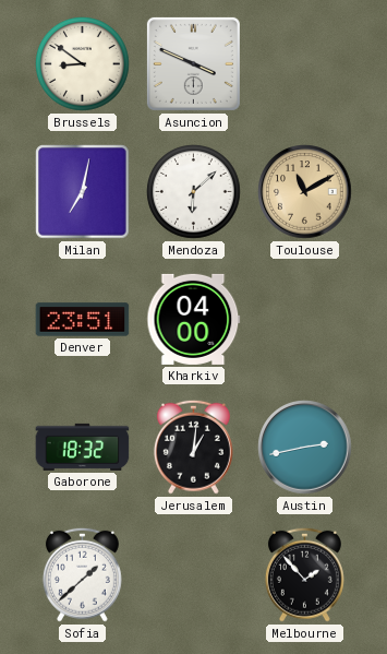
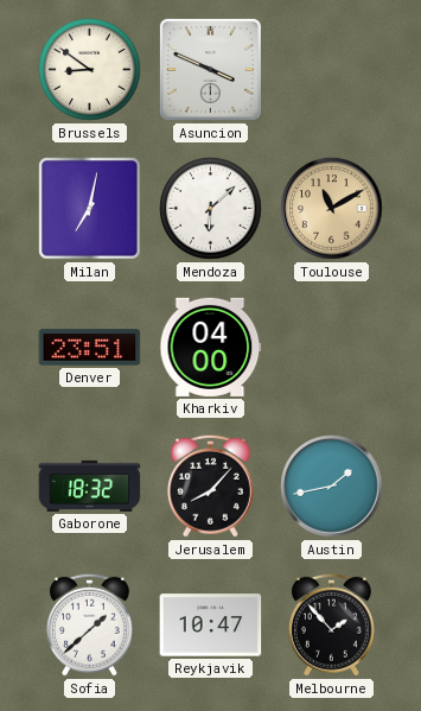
Jerusalem: 1:01 -> 8:07
Austin: 2:43 -> 1:43
Reykjavik: none -> 10:47
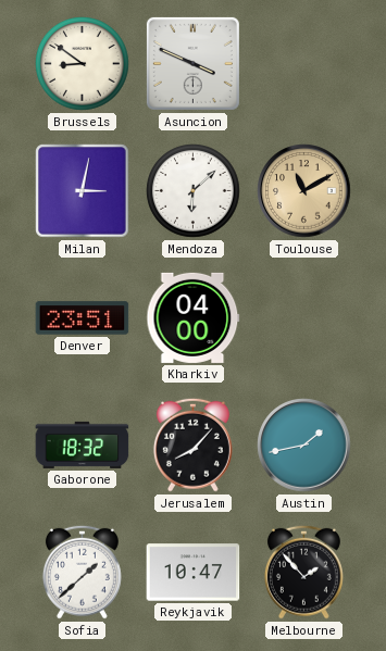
Milan: 7:02 -> 3:02
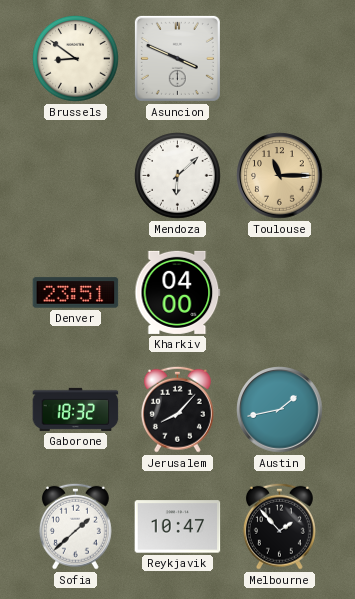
Milan: 3:02 -> none
Toulouse: 11:10 -> 11:15
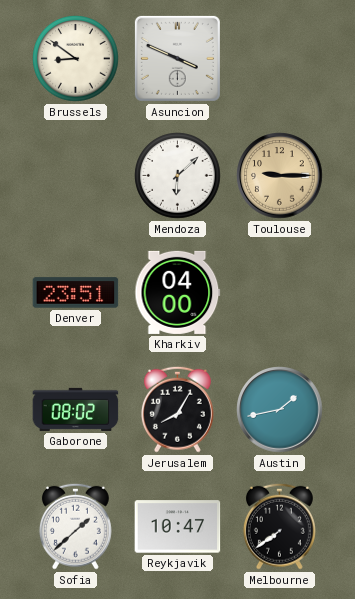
Toulouse: 11:15 -> 9:15
Gaborone: 18:32 -> 08:02
Jerusalem: 8:07 -> 8:05
Melbourne: 1:53 -> 7:39
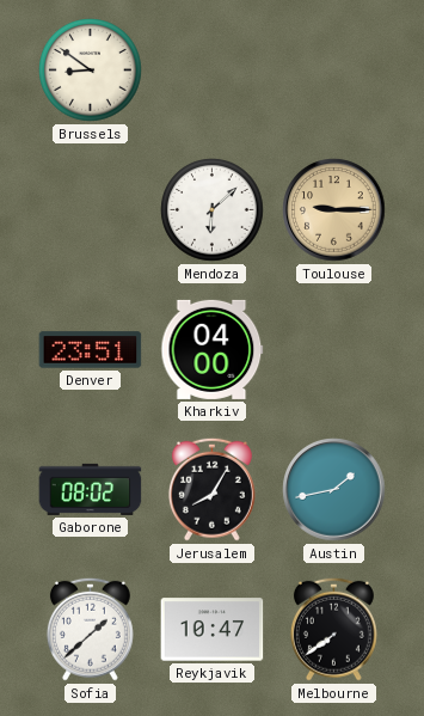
Asuncion: 3:49 -> none
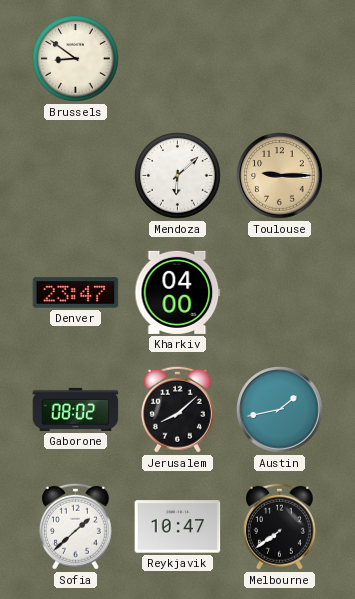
Denver: 23:51 -> 23:47
Jerusalem: 8:05 -> 8:08
